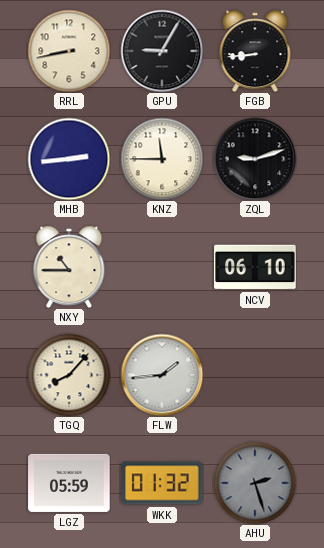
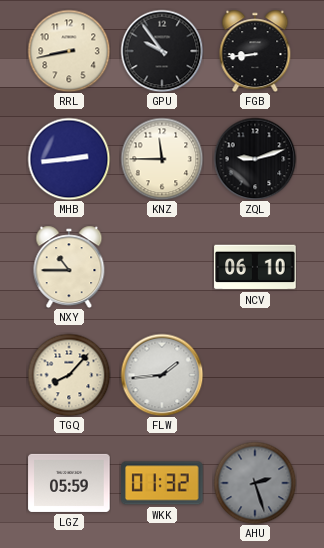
GPU: 9:05 -> 9:54
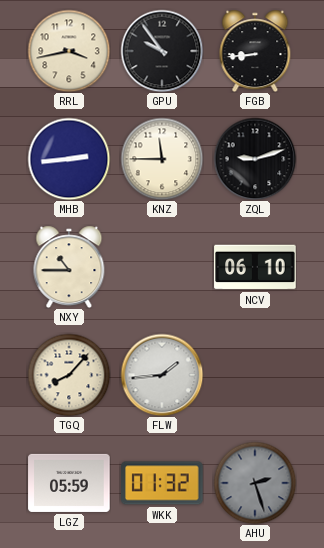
RRL: 8:43 -> 3:43
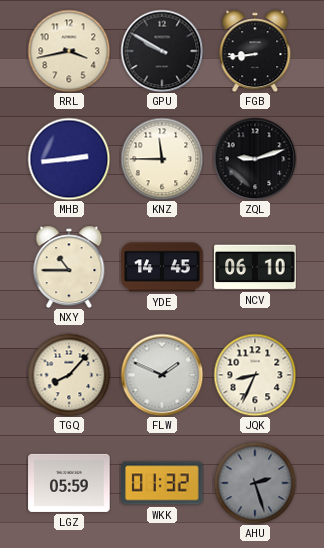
GPU: 9:54 -> 9:50
YDE: none -> 14:45
FLW: 1:44 -> 1:49
JQK: none -> 8:34
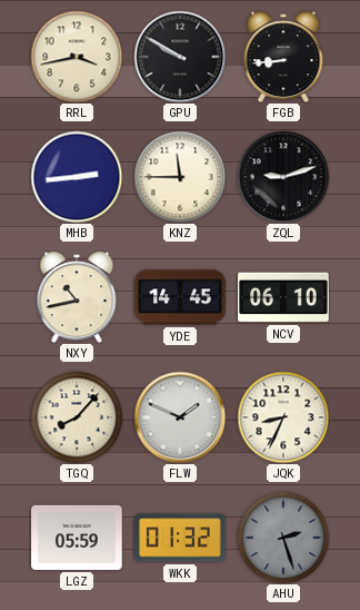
NXY: 10:45 -> 10:43
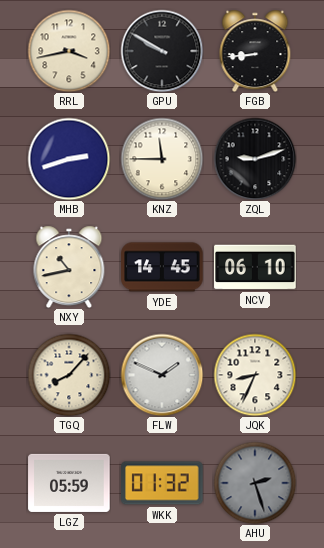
MHB: 2:44 -> 2:42
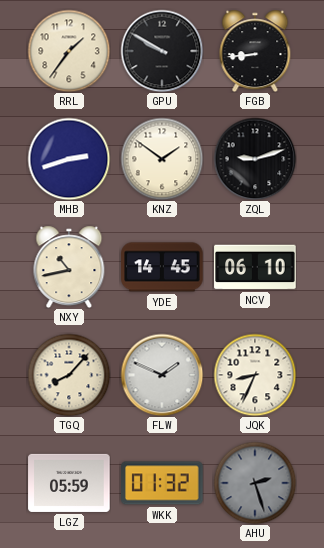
RRL: 3:43 -> 1:36
KNZ: 11:45 -> 1:51
